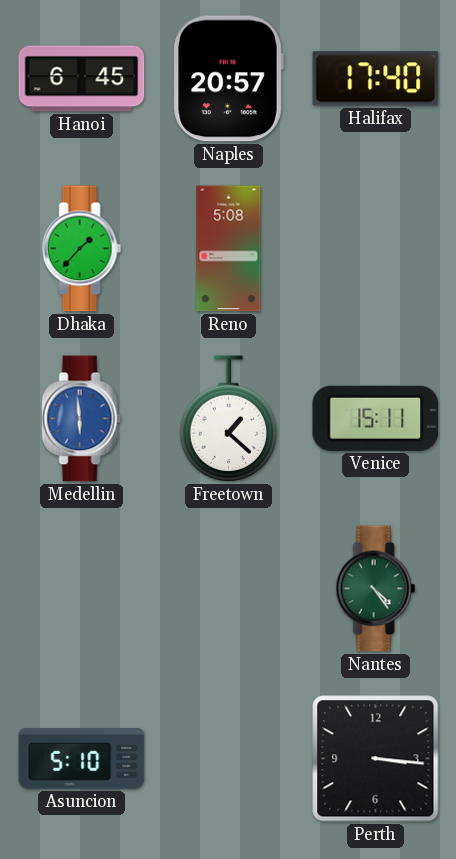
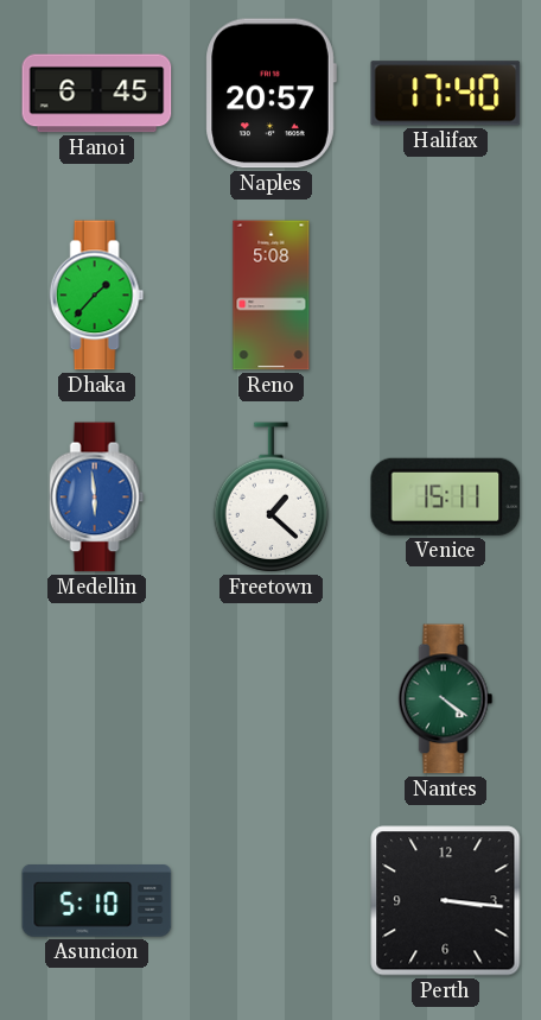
Nantes: 4:24 -> 4:21
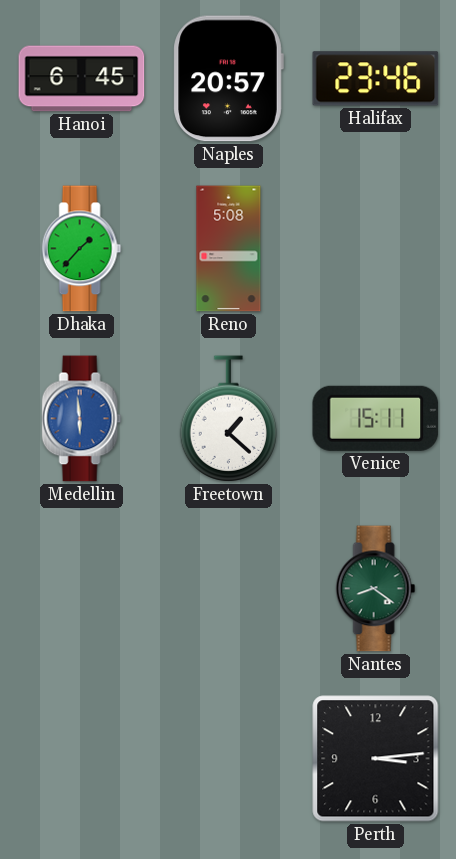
Halifax: 17:40 -> 23:46
Nantes: 4:21 -> 8:21
Asuncion: 5:10 -> none
Perth: 3:16 -> 3:14
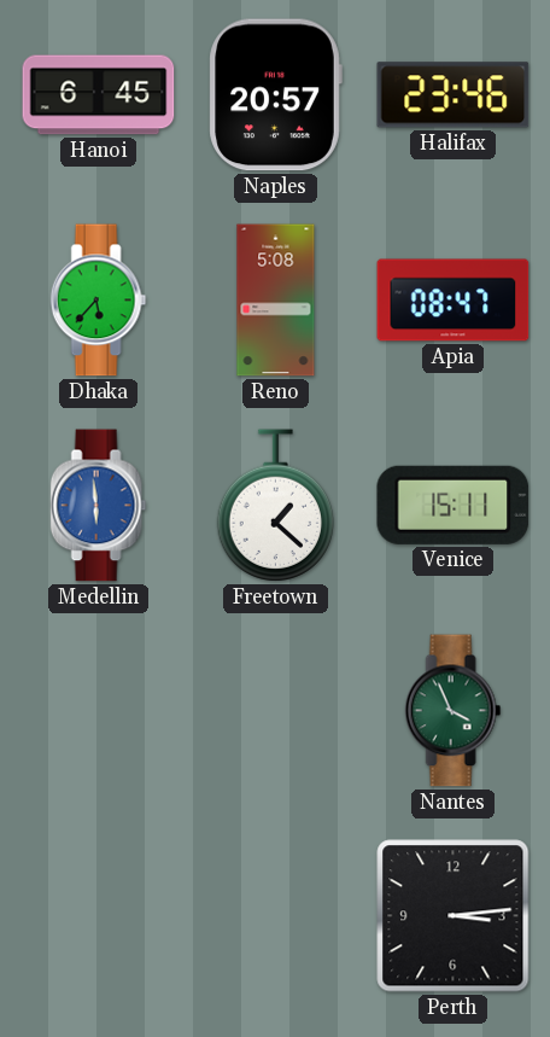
Dhaka: 1:37 -> 5:37
Apia: none -> 08:47
Nantes: 8:21 -> 3:56
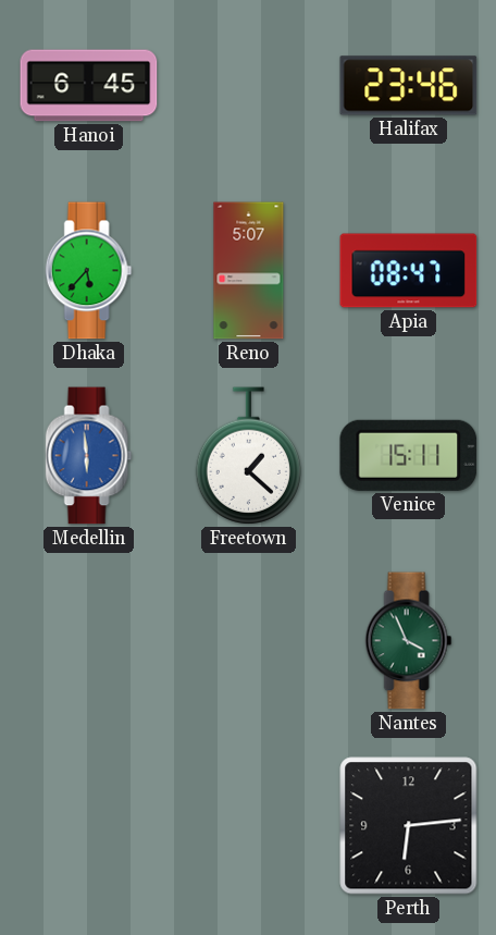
Naples: 20:57 -> none
Reno: 5:08 -> 5:07
Perth: 3:14 -> 6:14
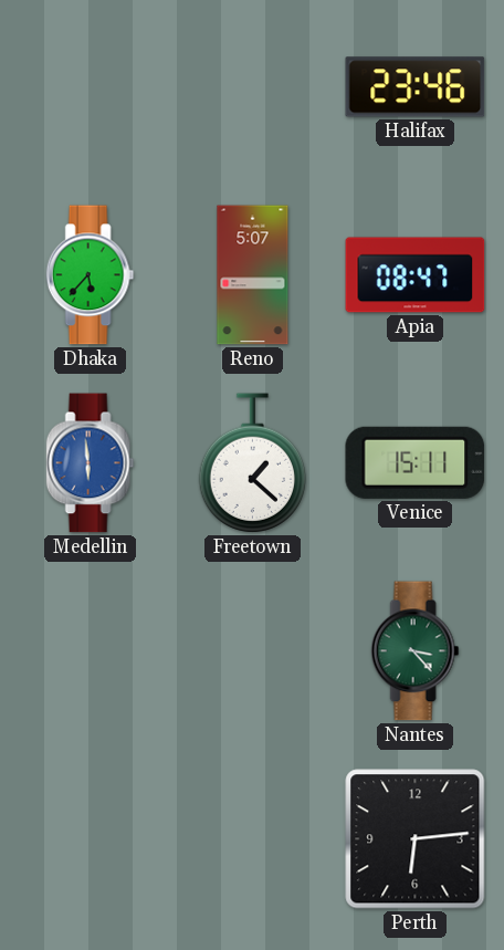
Hanoi: 6:45 -> none
Nantes: 3:56 -> 3:23
